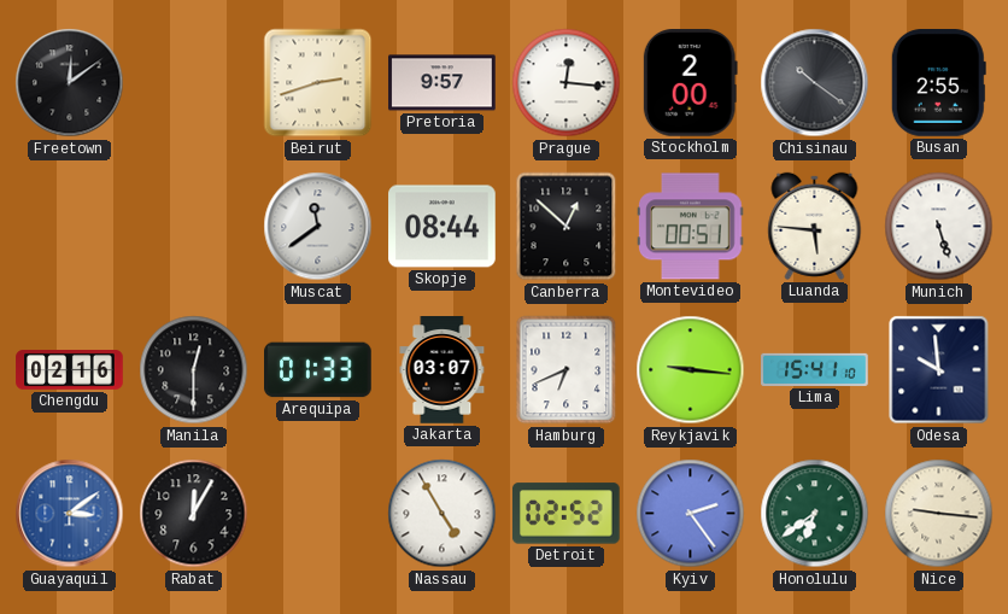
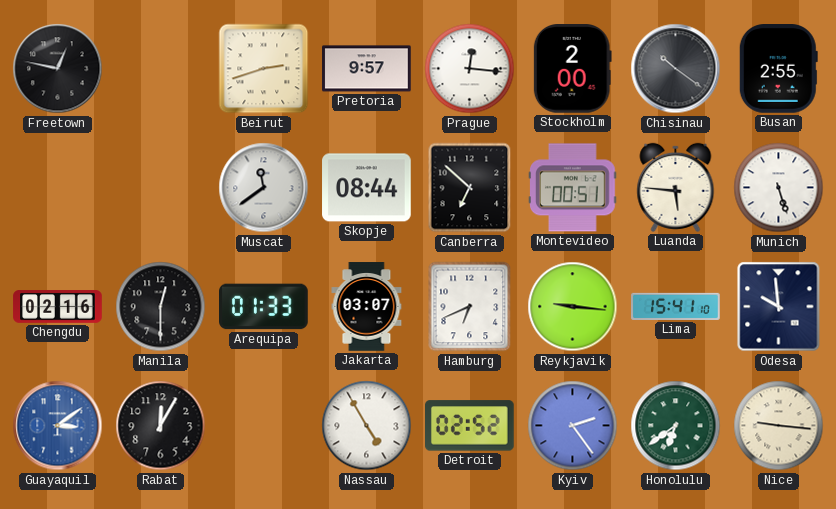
Freetown: 12:09 -> 12:47
Canberra: 12:52 -> 6:52
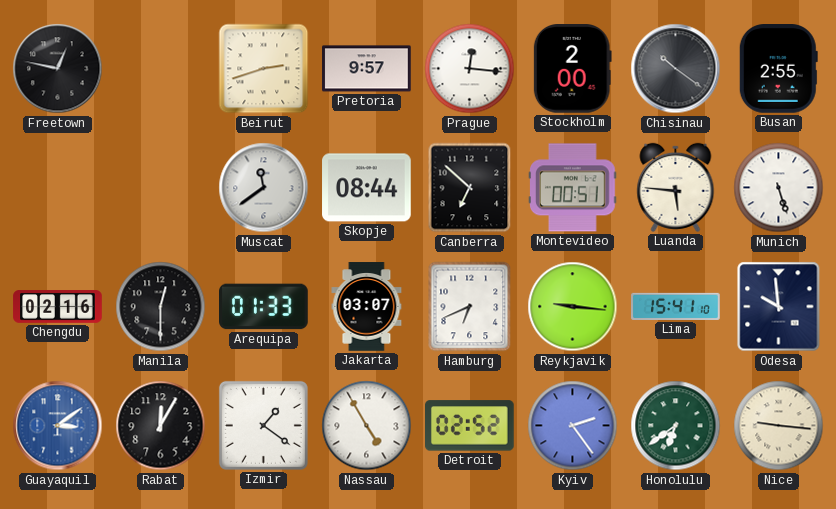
Izmir: none -> 1:21
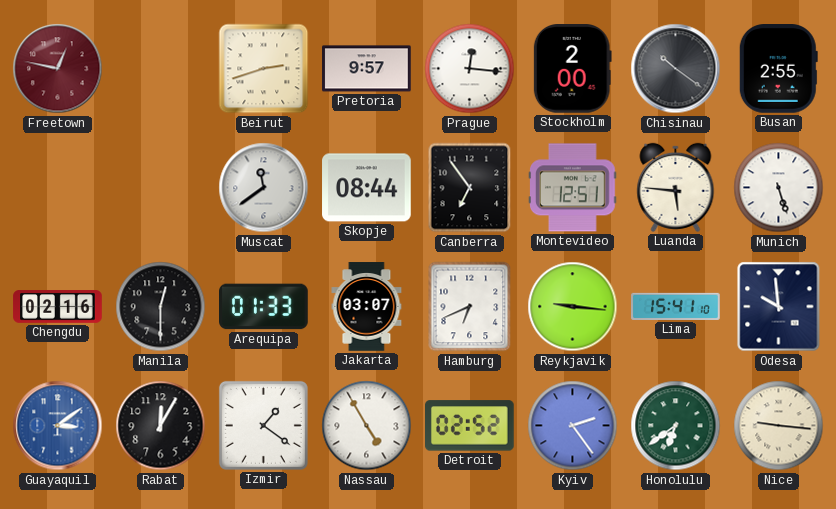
Freetown dial: black -> burgundy
Canberra: 6:52 -> 6:54
Montevideo: 00:51 -> 12:51
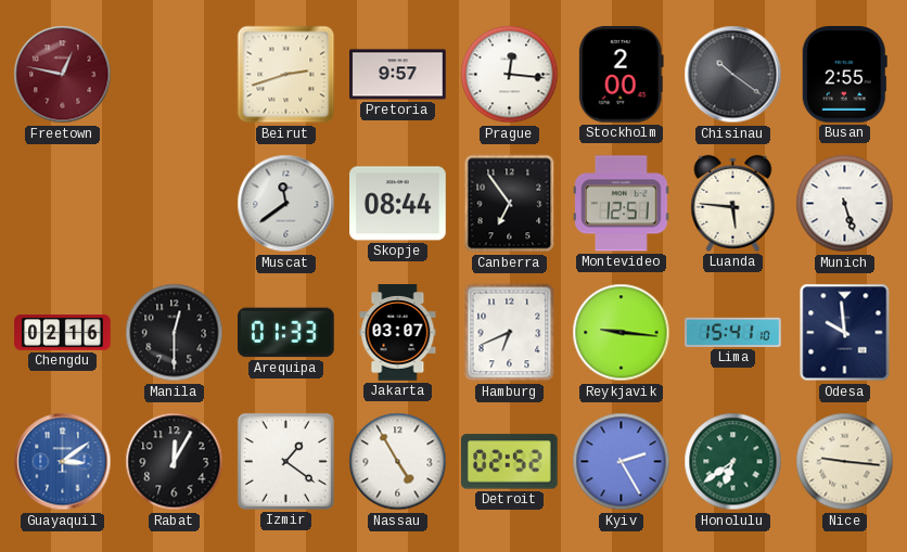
Kyiv: 2:24 -> 2:25
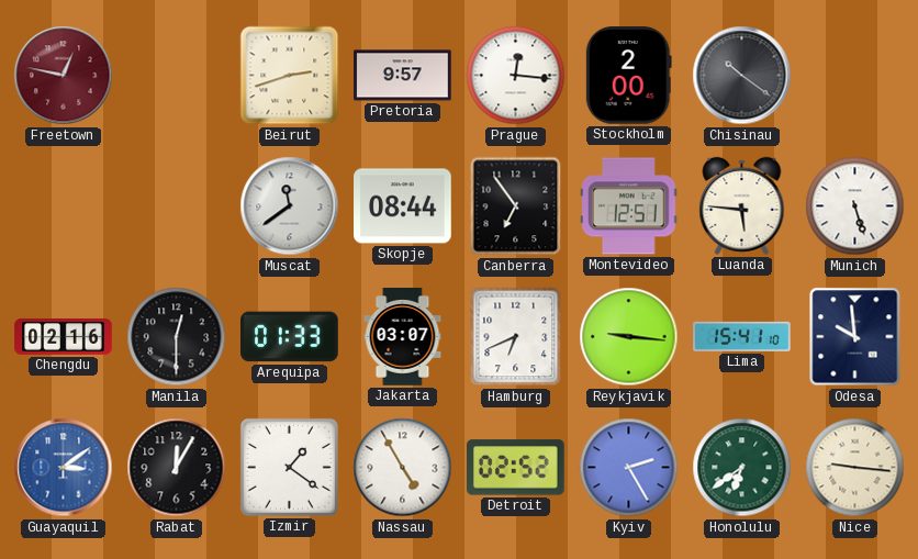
Busan: 2:55 -> none
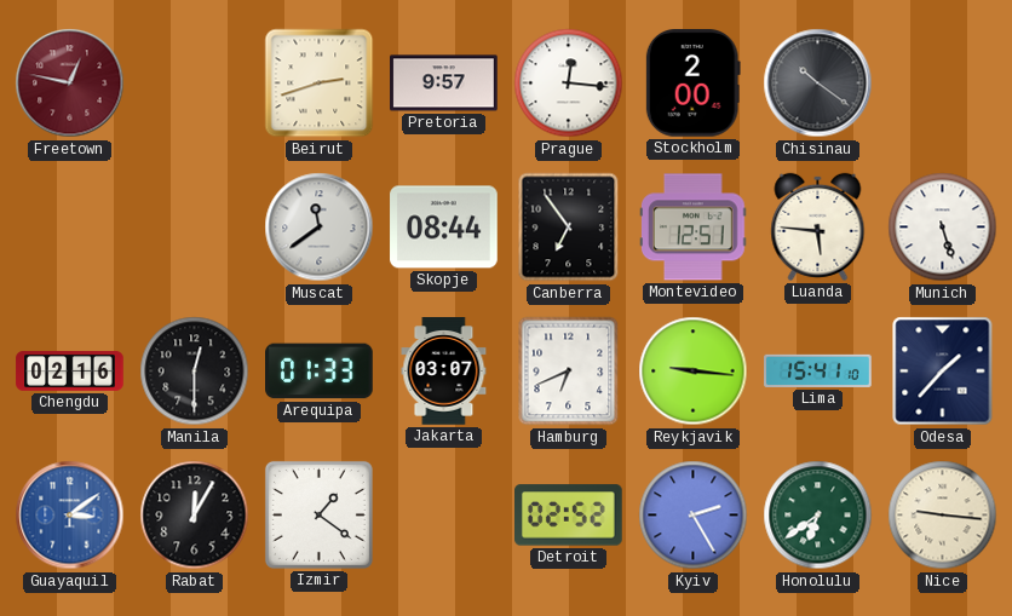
Odesa: 9:59 -> 1:37
Nassau: 4:55 -> none
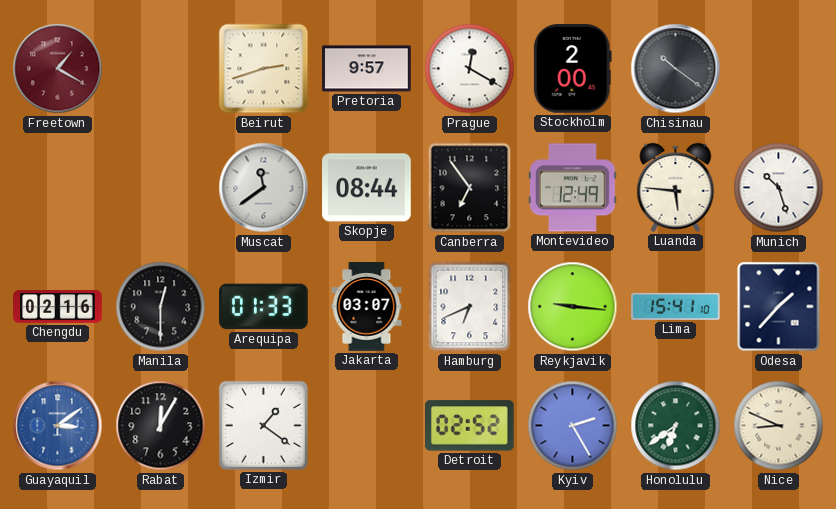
Freetown: 12:47 -> 1:20
Prague: 12:16 -> 12:20
Montevideo: 12:51 -> 12:49
Munich: 5:27 -> 10:27
Nice: 9:16 -> 8:49
